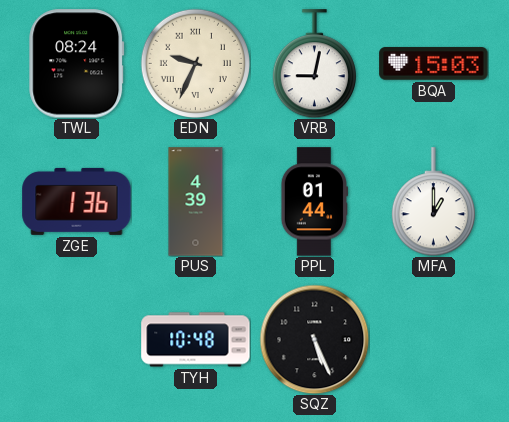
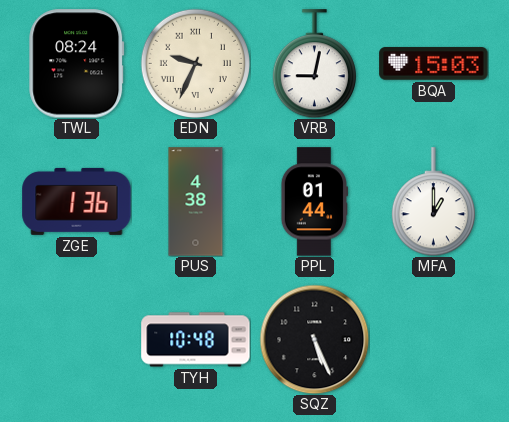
PUS: 4:39 -> 4:38
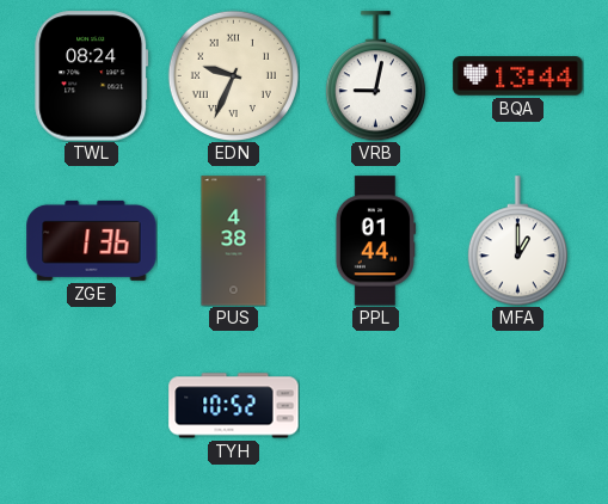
BQA: 15:03 -> 13:44
TYH: 10:48 -> 10:52
SQZ: 5:26 -> none
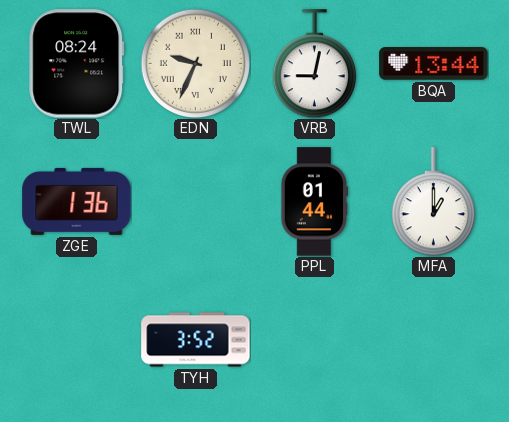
PUS: 4:38 -> none
TYH: 10:52 -> 3:52
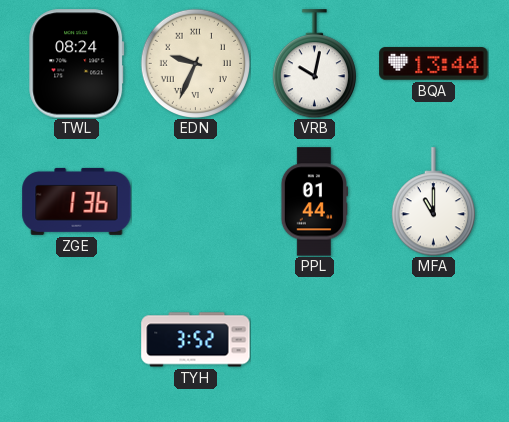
VRB: 9:02 -> 10:02
MFA: 1:00 -> 11:00
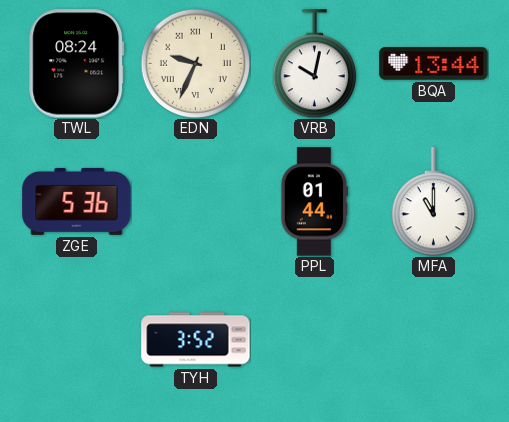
ZGE: 1:36 -> 5:36
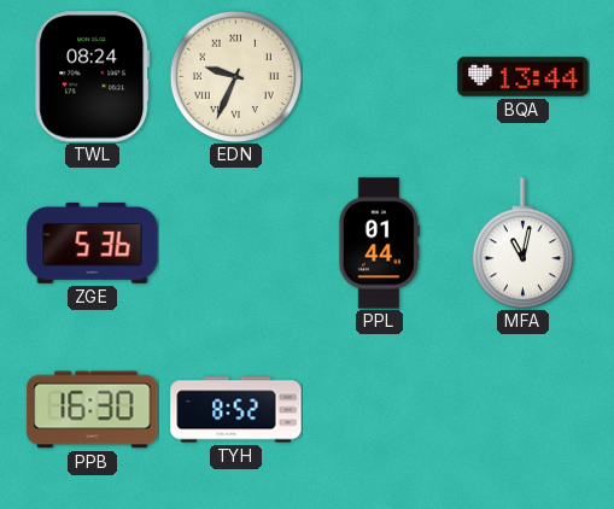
VRB: 10:02 -> none
MFA: 11:00 -> 11:02
PPB: none -> 16:30
TYH: 3:52 -> 8:52
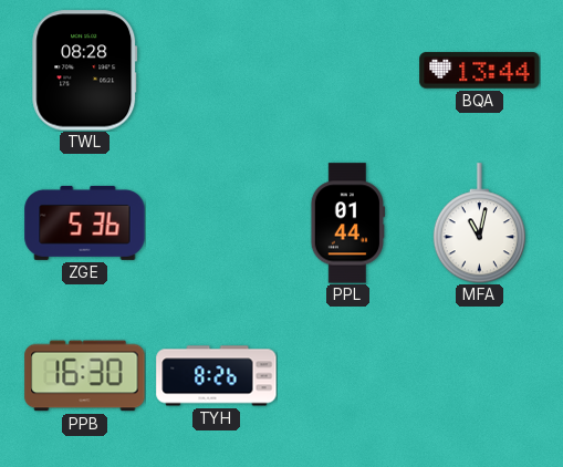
TWL: 08:24 -> 08:28
EDN: 9:34 -> none
TYH: 8:52 -> 8:26
